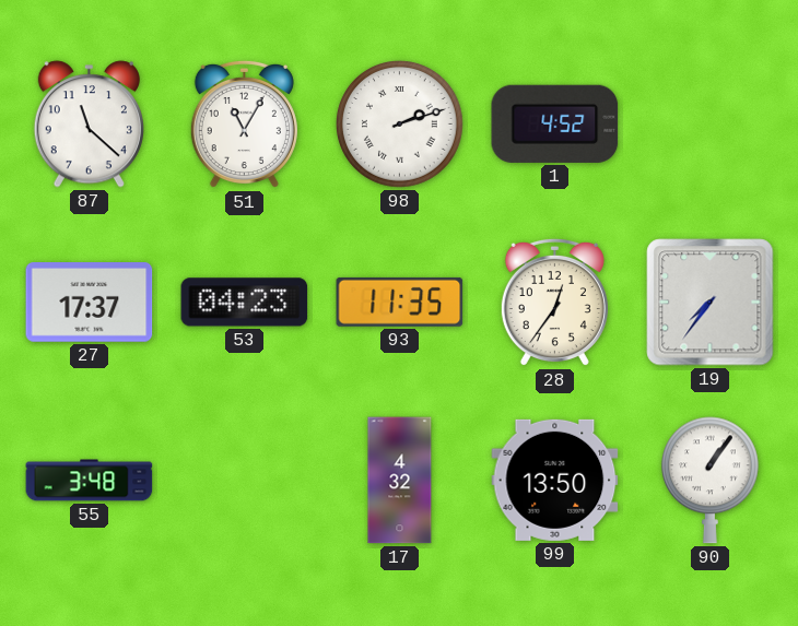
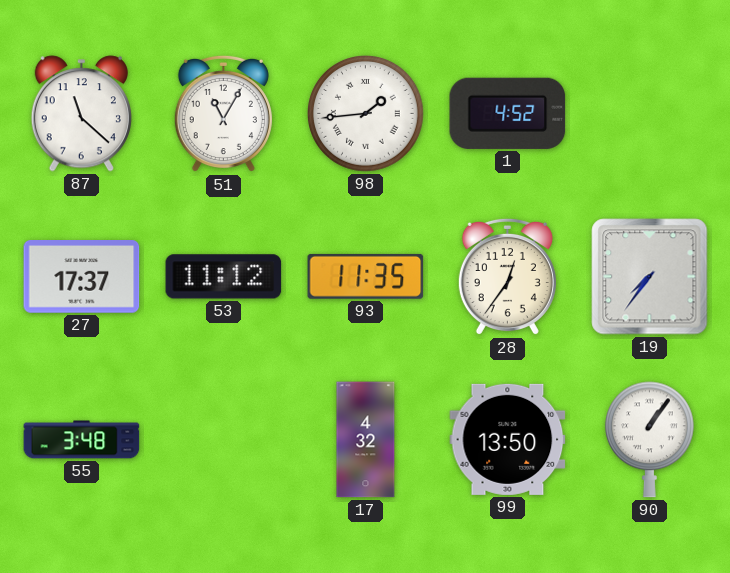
98: 2:12 -> 1:44
53: 04:23 -> 11:12
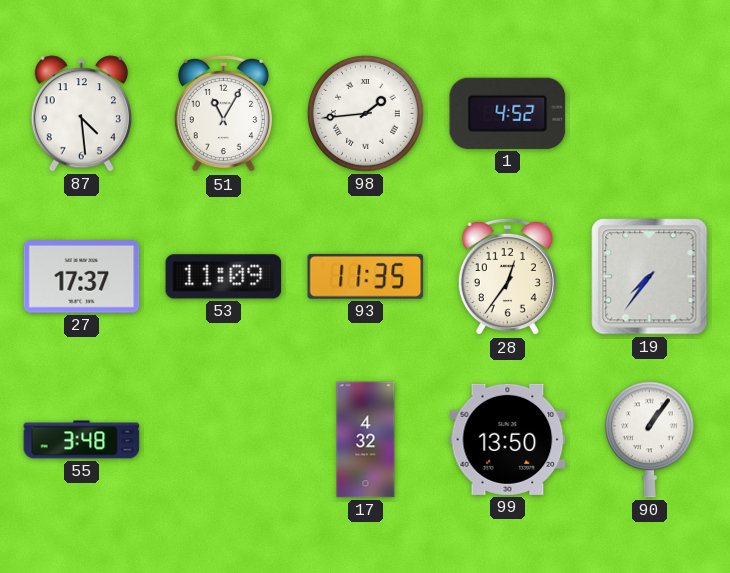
87: 11:22 -> 4:29
53: 11:12 -> 11:09
